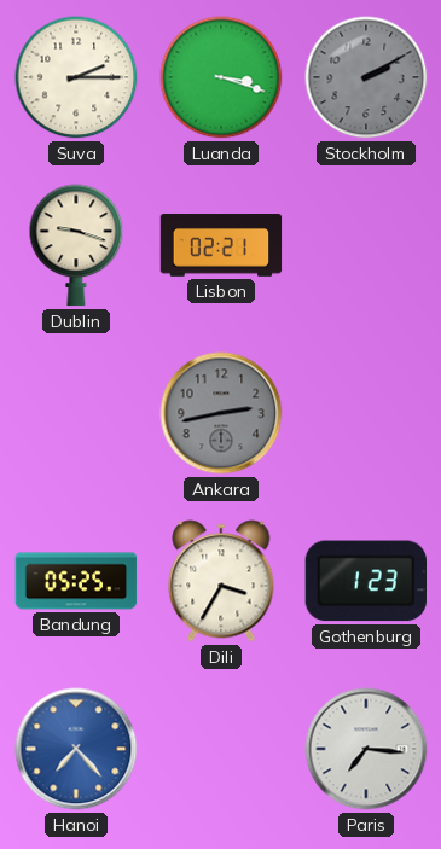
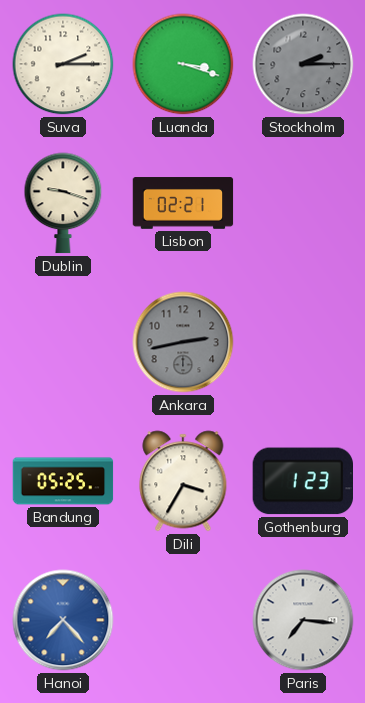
Stockholm: 2:10 -> 2:15
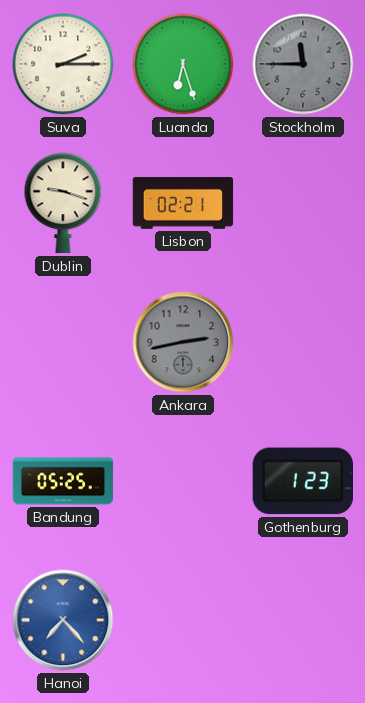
Luanda: 3:18 -> 6:27
Stockholm: 2:15 -> 11:45
Dili: 3:35 -> none
Paris: 7:16 -> none
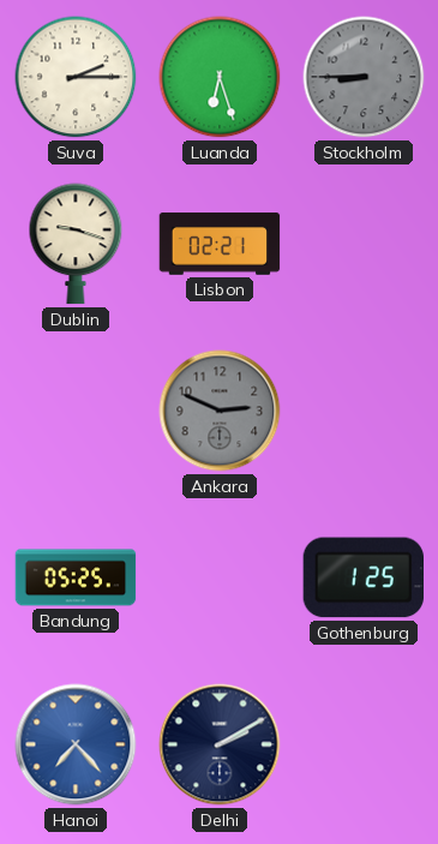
Stockholm: 11:45 -> 8:45
Ankara: 2:43 -> 2:49
Gothenburg: 1:23 -> 1:25
Delhi: none -> 2:10
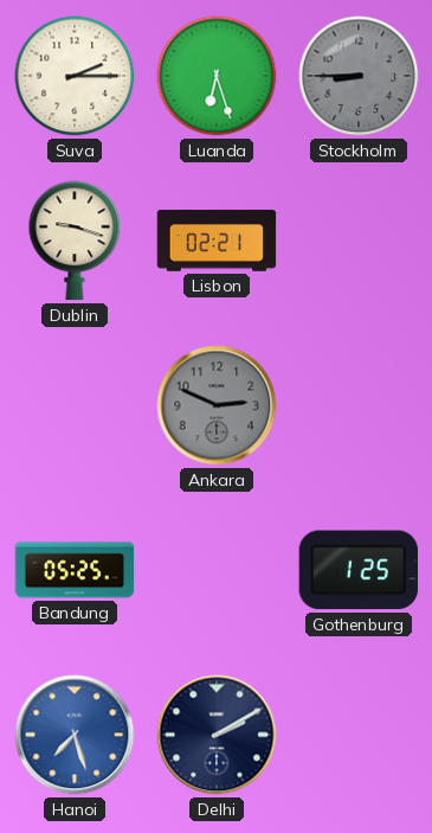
Hanoi: 7:23 -> 7:27
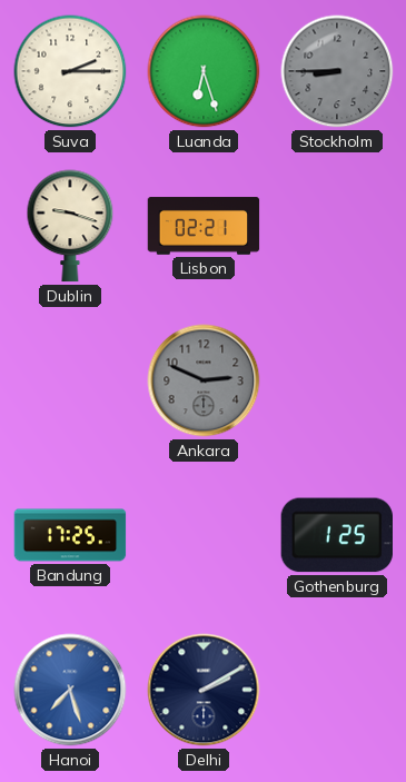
Bandung: 05:25 -> 17:25
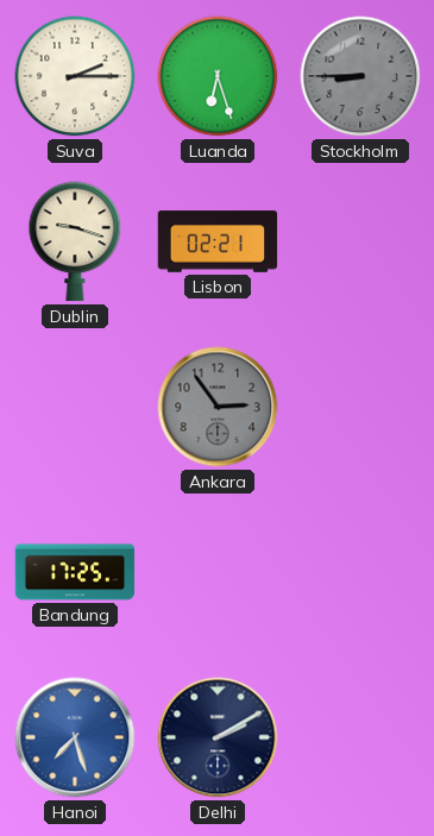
Ankara: 2:49 -> 2:54
Gothenburg: 1:25 -> none
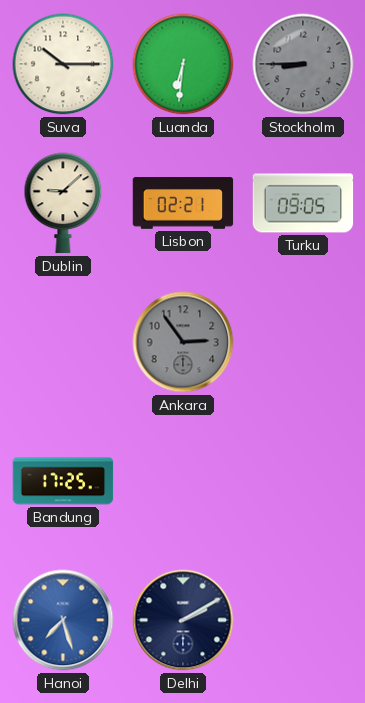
Suva: 2:15 -> 10:15
Luanda: 6:27 -> 6:31
Dublin: 9:18 -> 9:08
Turku: none -> 09:05
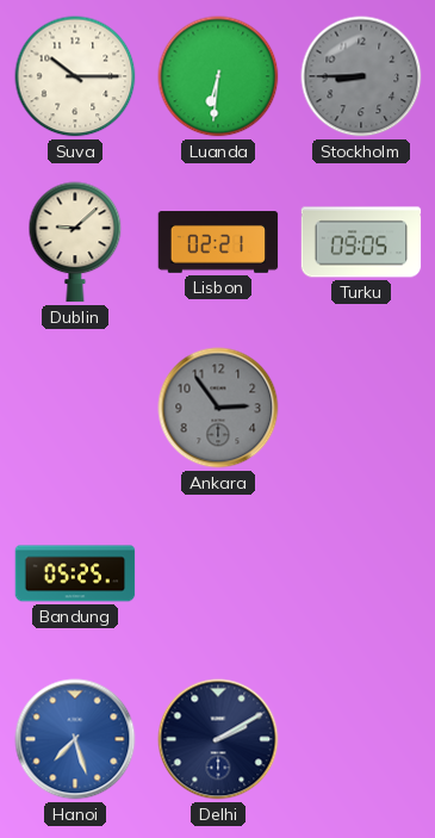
Bandung: 17:25 -> 05:25
